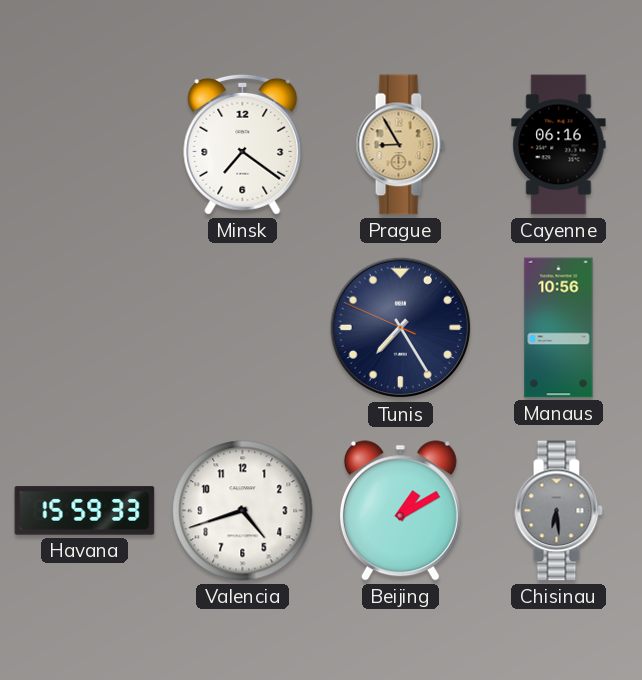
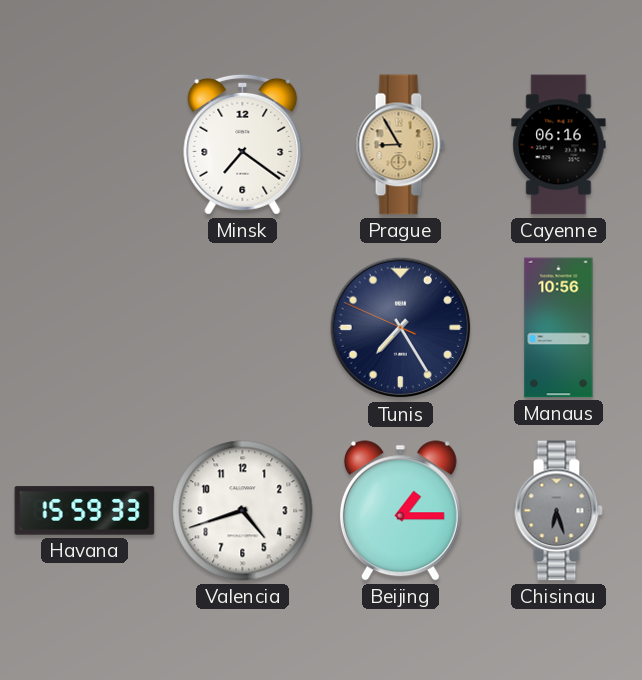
Beijing: 1:10 -> 1:15
Chisinau: 6:29 -> 6:27
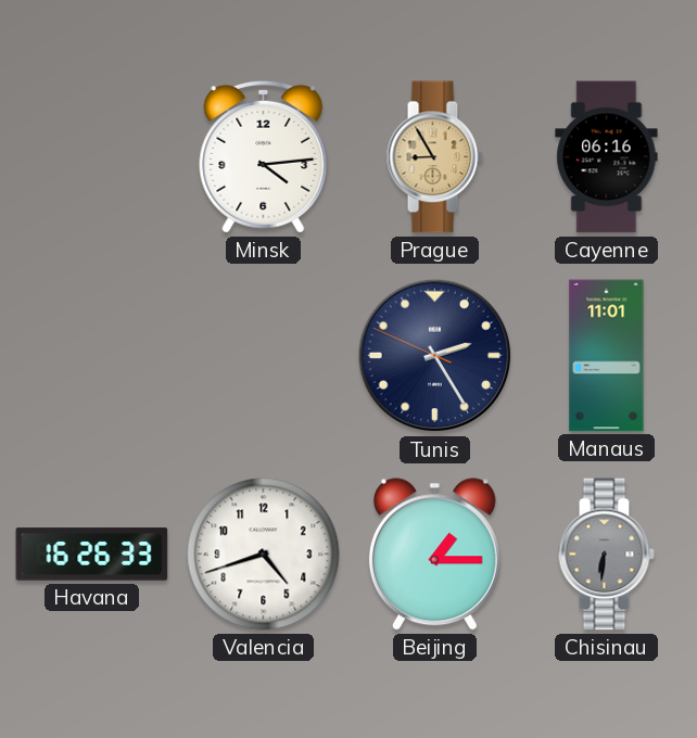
Minsk: 7:21 -> 4:14
Tunis: 7:24 -> 2:24
Manaus: 10:56 -> 11:01
Havana: 15:59 -> 16:26
Chisinau: 6:27 -> 6:31
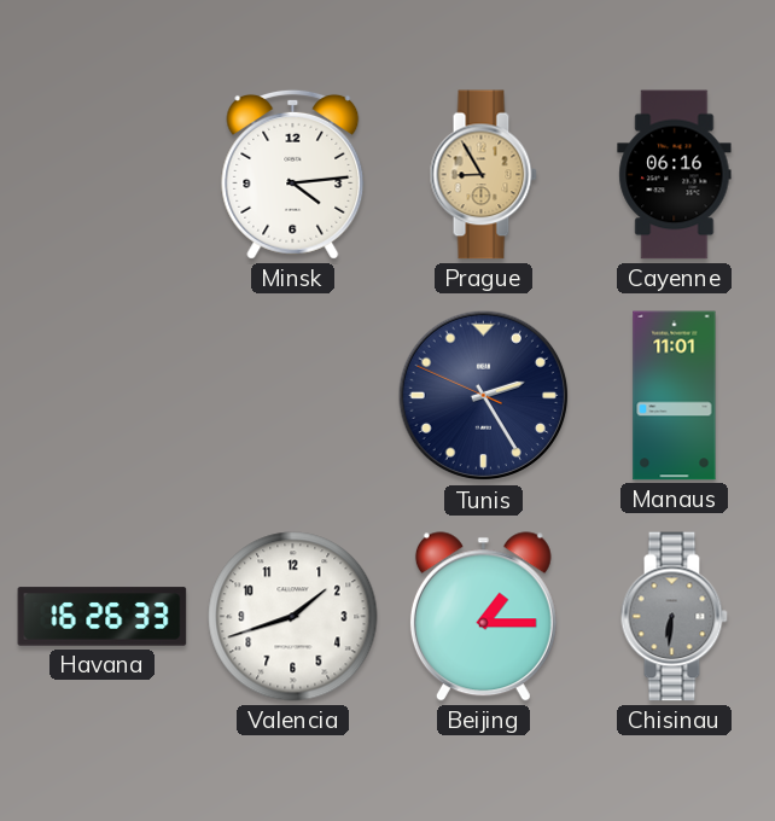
Valencia: 4:42 -> 1:42
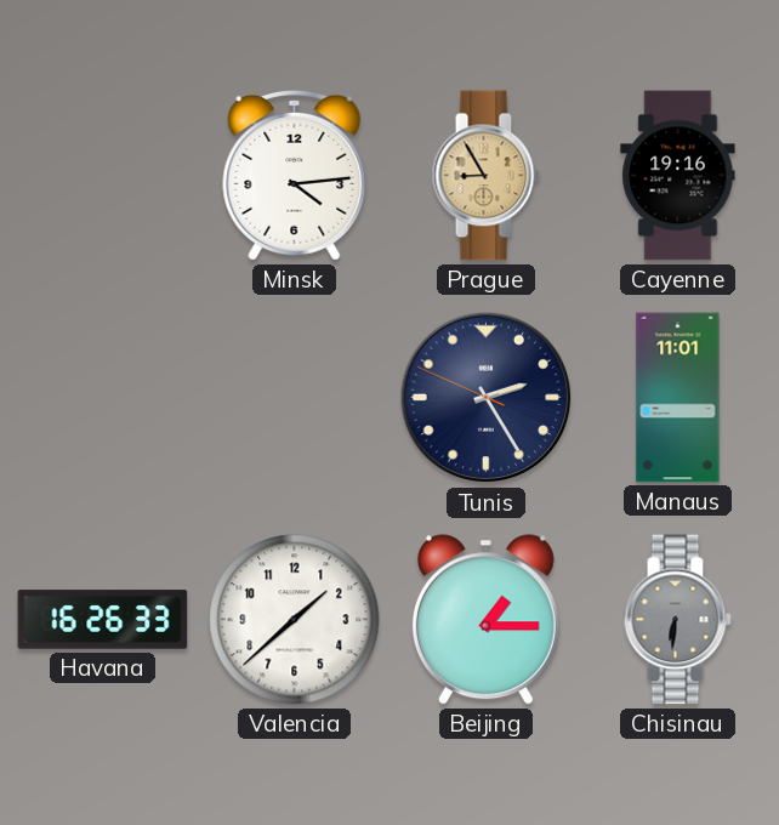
Cayenne: 06:16 -> 19:16
Valencia: 1:42 -> 1:38
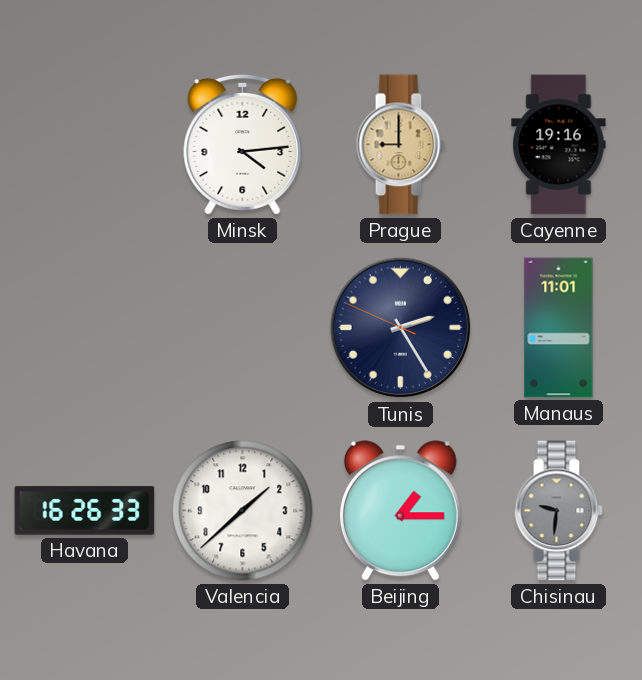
Prague: 8:55 -> 9:00
Chisinau: 6:31 -> 9:31
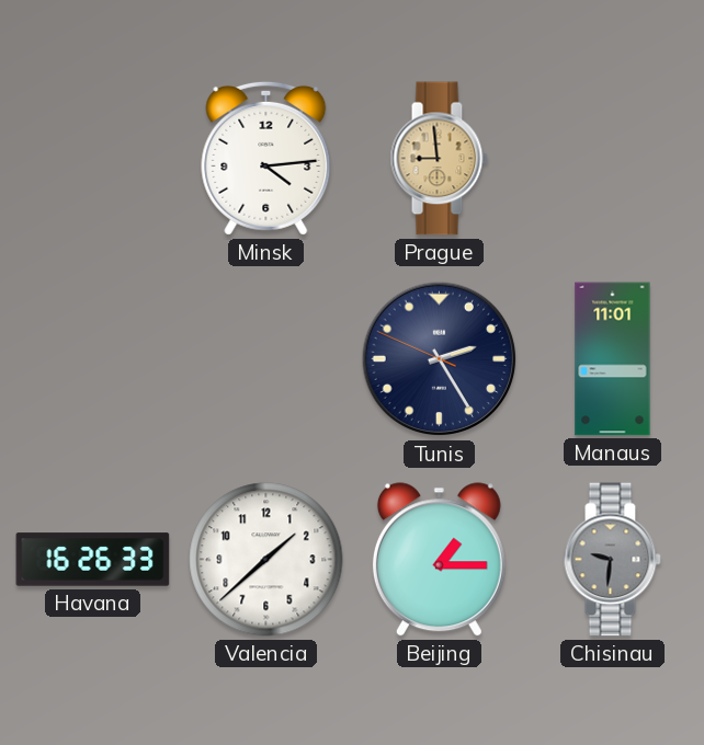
Prague: 9:00 -> 8:59
Cayenne: 19:16 -> none
